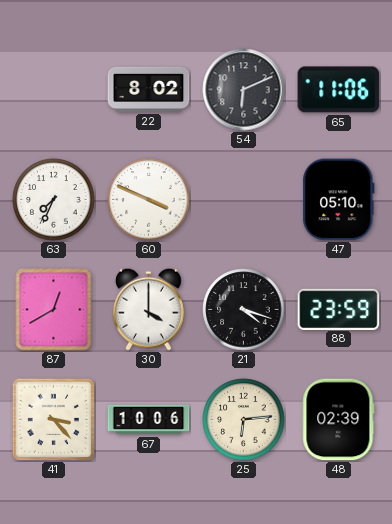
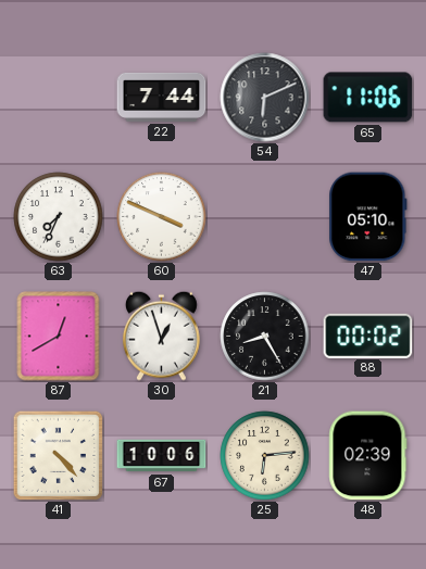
22: 8:02 -> 7:44
30: 4:00 -> 12:57
21: 4:18 -> 8:25
88: 23:59 -> 00:02
41: 3:23 -> 4:23
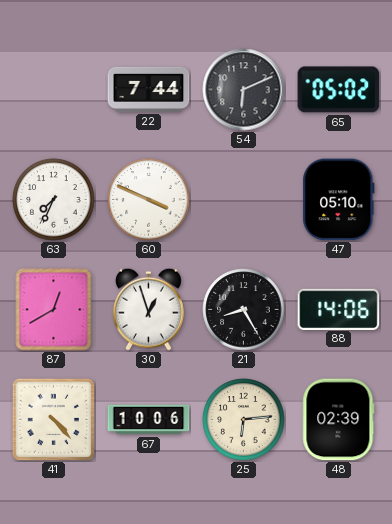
65: 11:06 -> 05:02
88: 00:02 -> 14:06
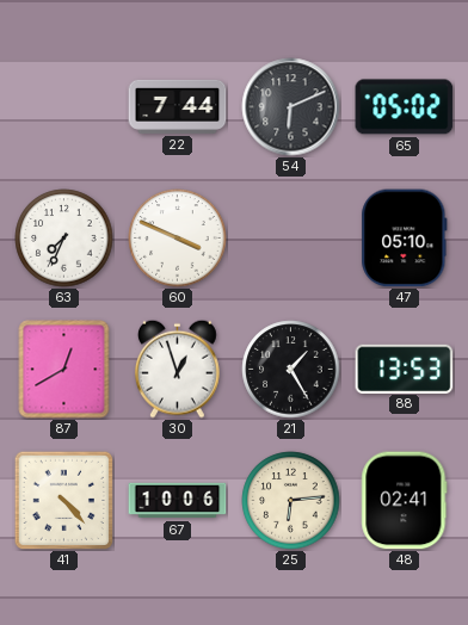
21: 8:25 -> 1:25
88: 14:06 -> 13:53
48: 02:39 -> 02:41
